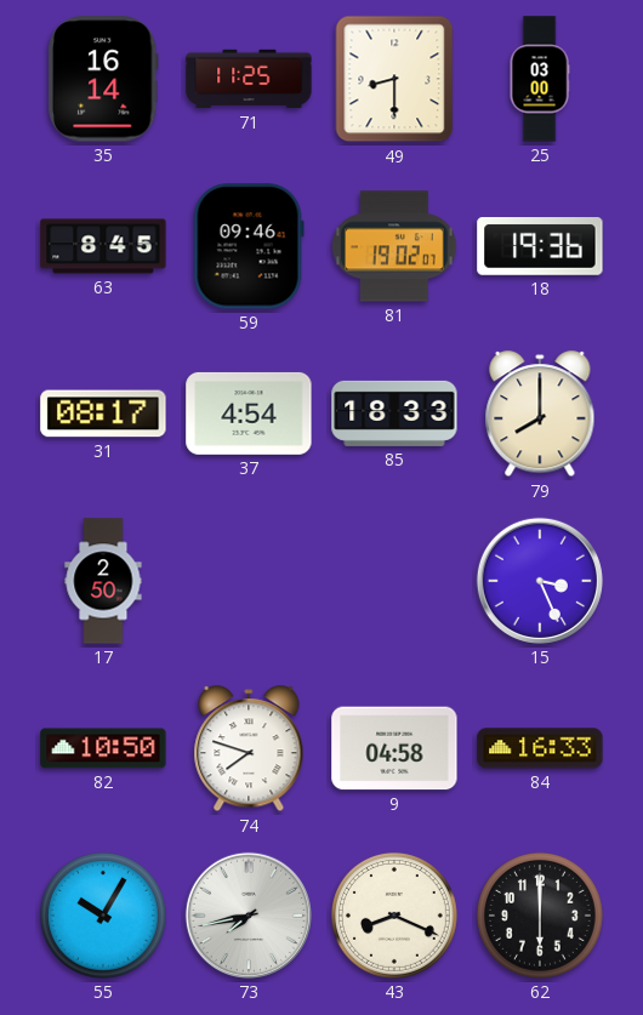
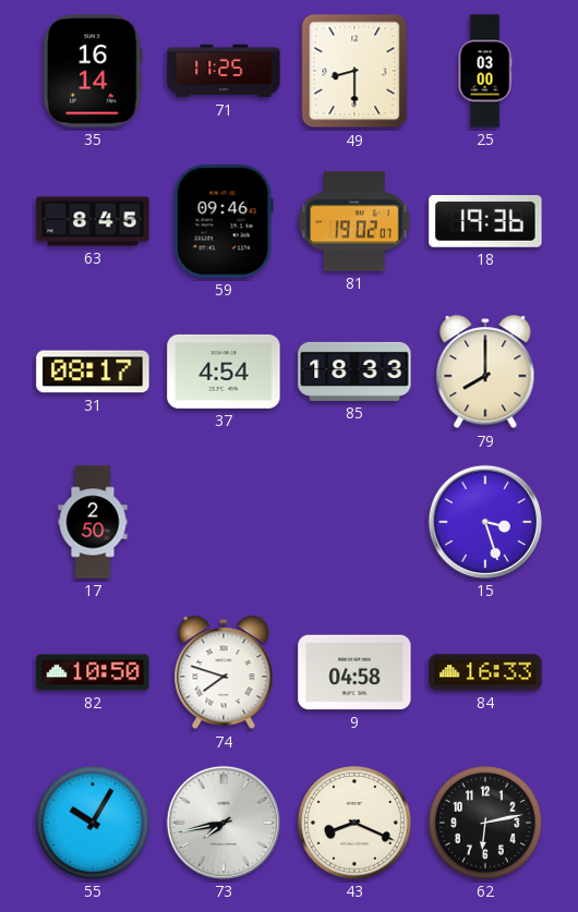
15: 3:26 -> 3:27
62: 6:00 -> 6:13
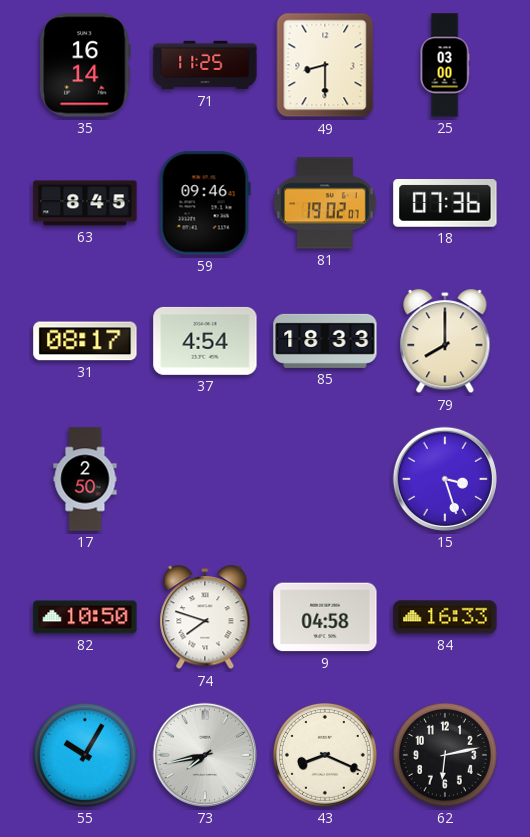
18: 19:36 -> 07:36
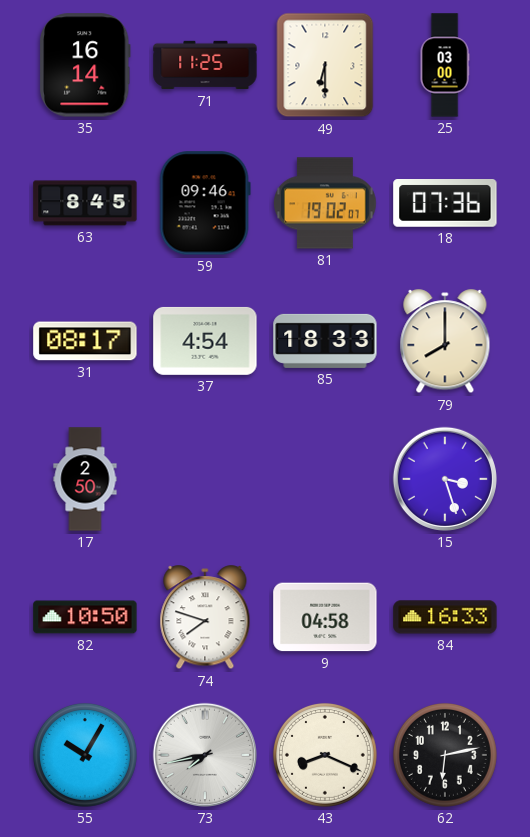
49: 8:30 -> 6:30
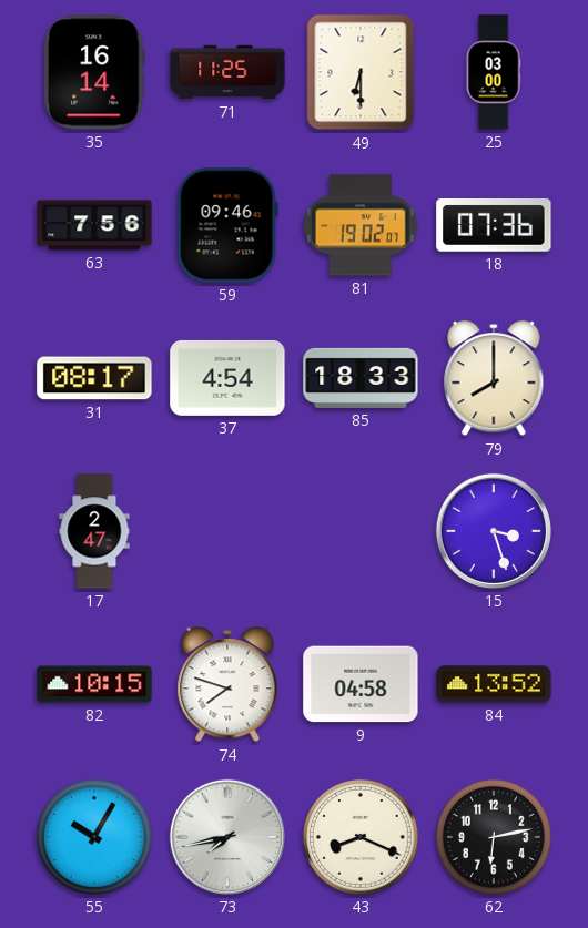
63: 8:45 -> 7:56
17: 2:50 -> 2:47
82: 10:50 -> 10:15
84: 16:33 -> 13:52
